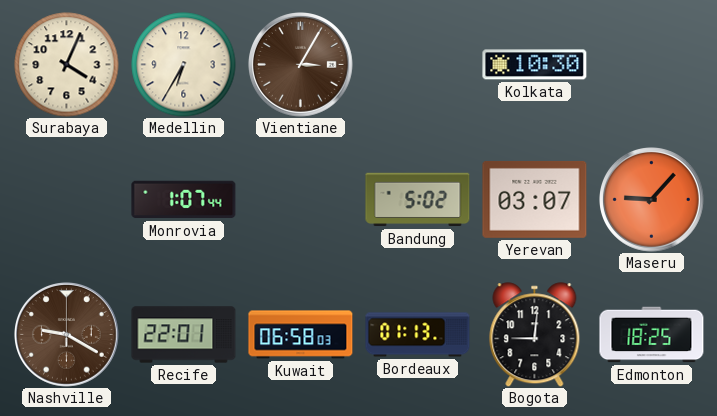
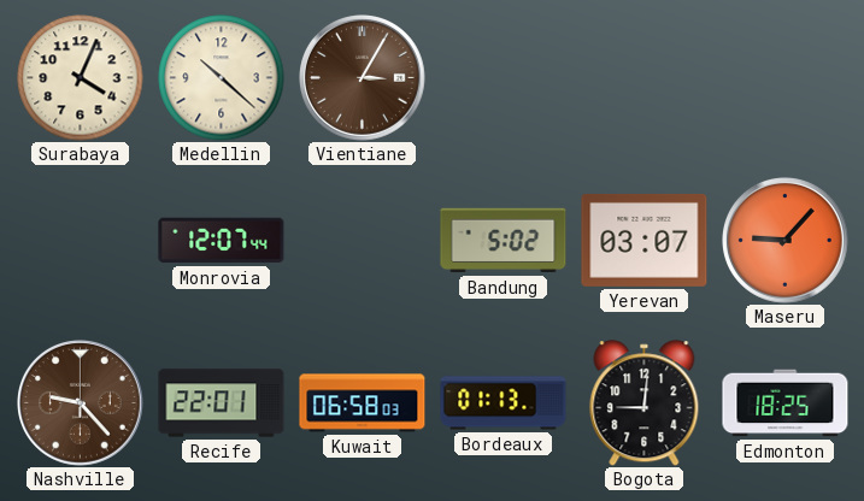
Medellin: 6:35 -> 10:22
Kolkata: 10:30 -> none
Monrovia: 1:07 -> 12:07
Nashville: 9:20 -> 9:23
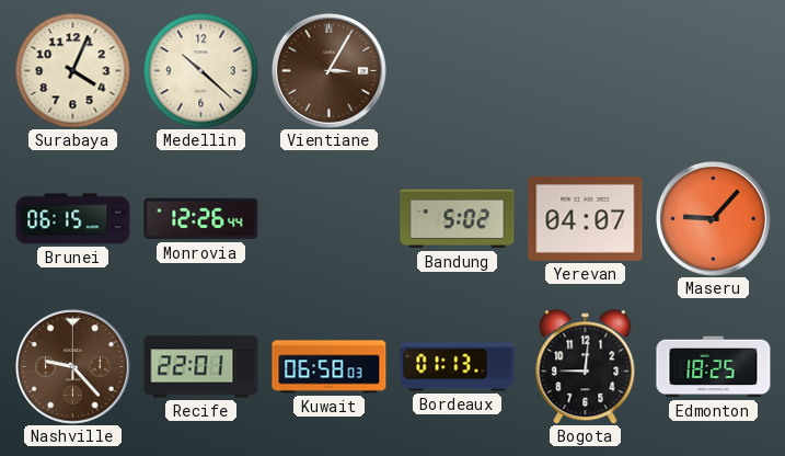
Brunei: none -> 06:15
Monrovia: 12:07 -> 12:26
Yerevan: 03:07 -> 04:07
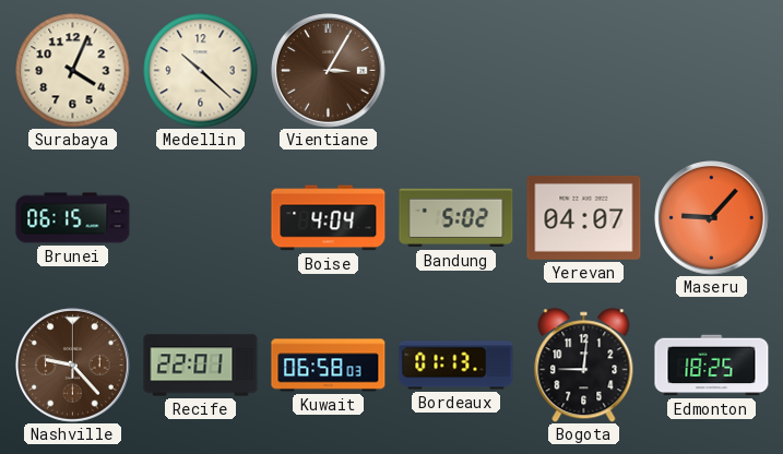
Monrovia: 12:26 -> none
Boise: none -> 4:04
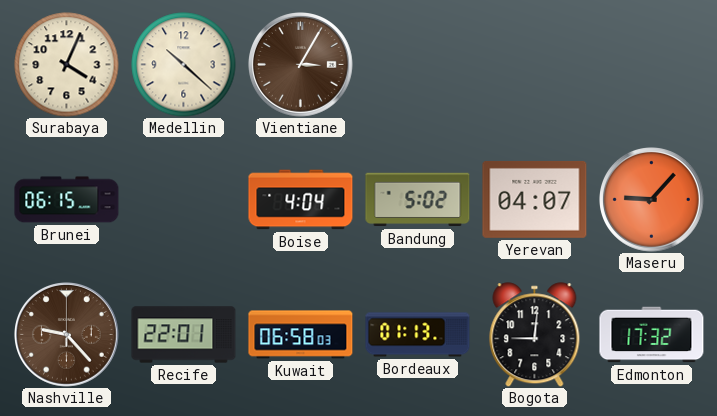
Edmonton: 18:25 -> 17:32
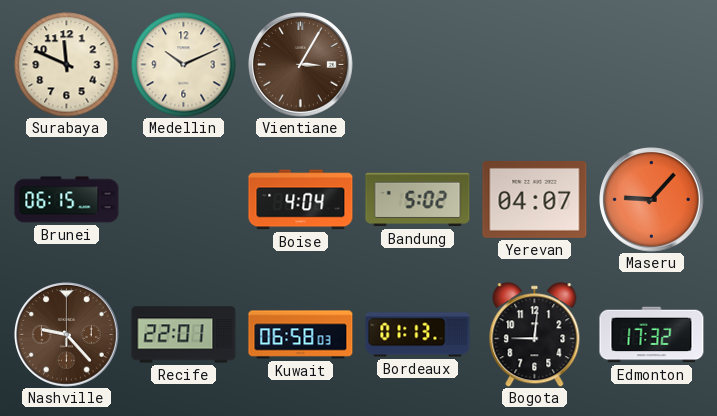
Surabaya: 4:04 -> 11:49
Medellin: 10:22 -> 10:11
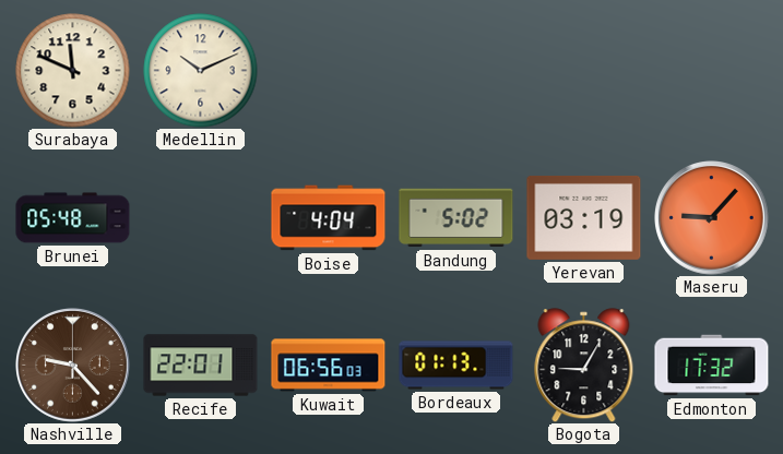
Vientiane: 3:05 -> none
Brunei: 06:15 -> 05:48
Yerevan: 04:07 -> 03:19
Kuwait: 06:58 -> 06:56
Bogota: 9:01 -> 9:05
